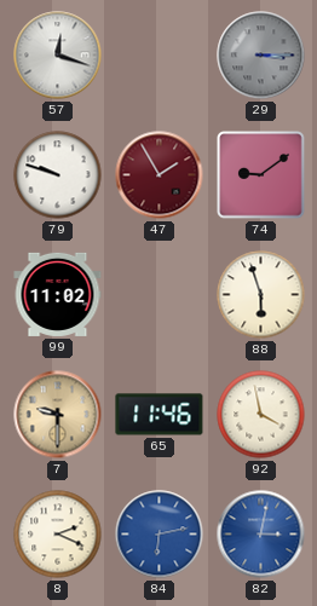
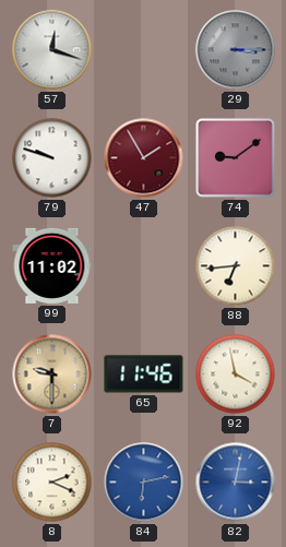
88: 5:57 -> 6:44
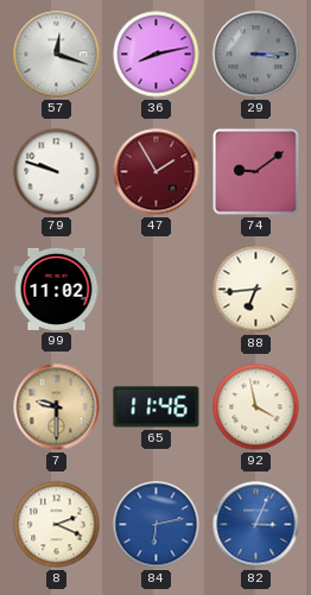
36: none -> 8:13
82: 3:02 -> 3:04
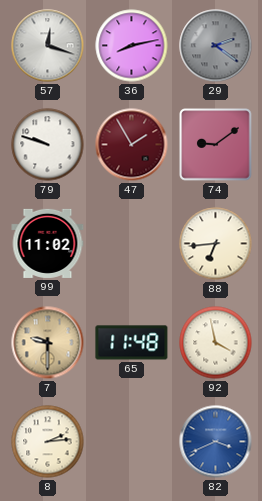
29: 3:15 -> 2:21
65: 11:46 -> 11:48
8: 2:19 -> 2:14
84: 6:13 -> none
82: 3:04 -> 3:41
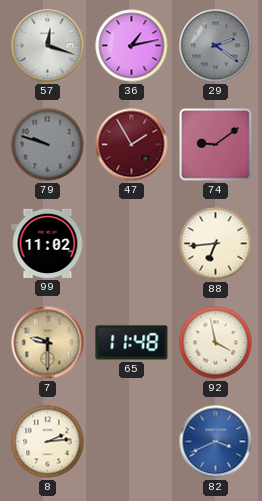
36: 8:13 -> 1:13
79 dial: white -> grey
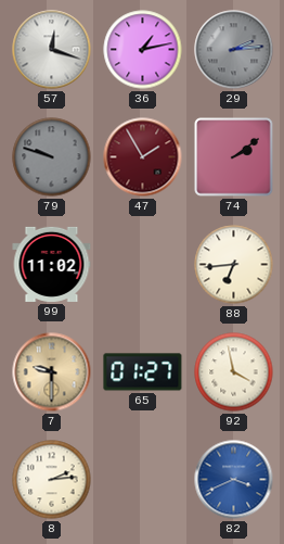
29: 2:21 -> 2:14
74: 9:09 -> 2:09
65: 11:48 -> 01:27
